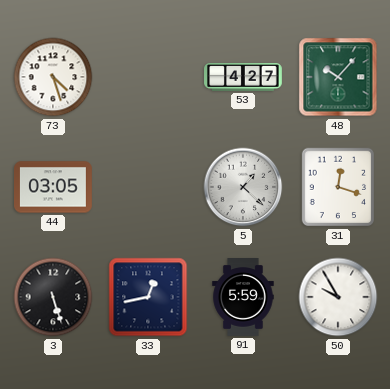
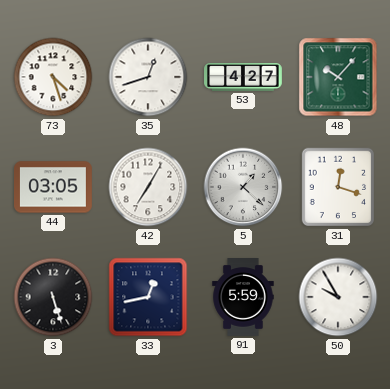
35: none -> 12:42
42: none -> 7:05
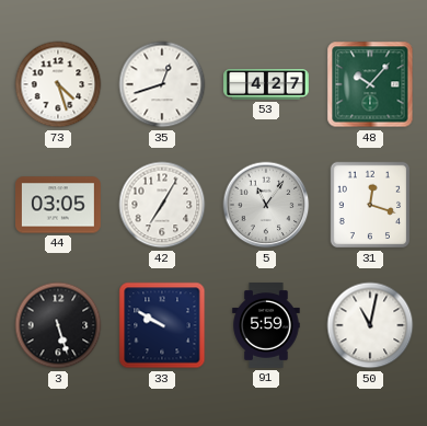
5: 1:22 -> 11:06
33: 12:43 -> 9:50
50: 9:55 -> 11:02
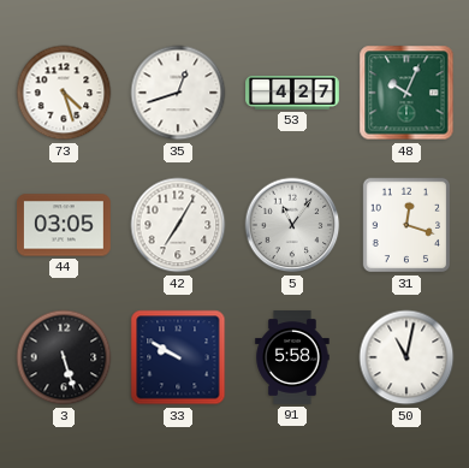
48: 10:07 -> 10:04
91: 5:59 -> 5:58
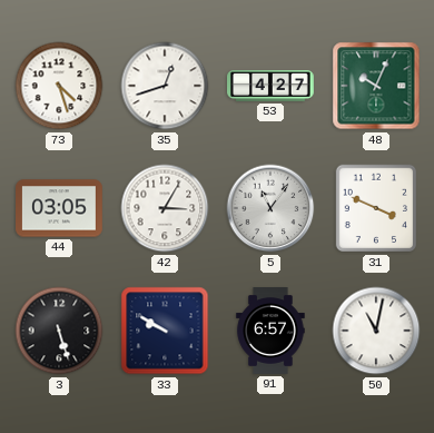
42: 7:05 -> 3:05
31: 12:18 -> 3:49
91: 5:58 -> 6:57
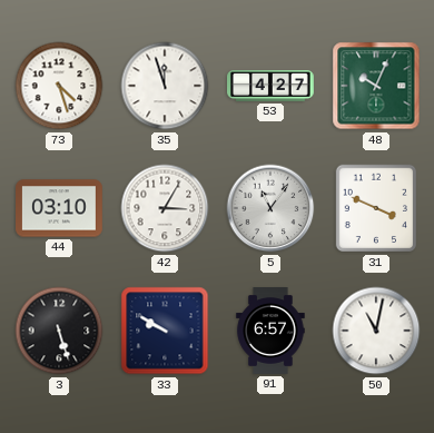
35: 12:42 -> 11:57
44: 03:05 -> 03:10
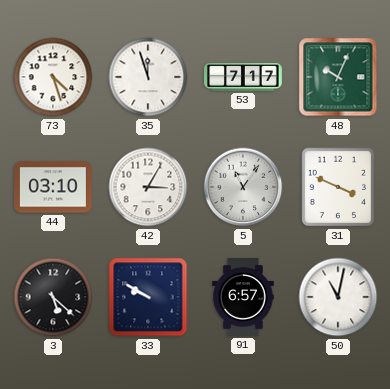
53: 4:27 -> 7:17
3: 5:27 -> 5:22
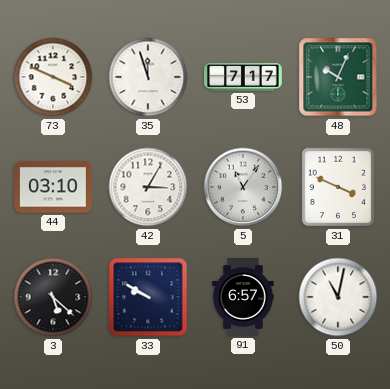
73: 4:27 -> 3:49
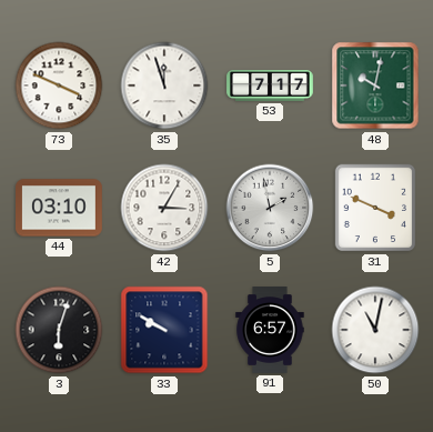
48: 10:04 -> 10:02
5: 11:06 -> 1:58
3: 5:22 -> 6:03
